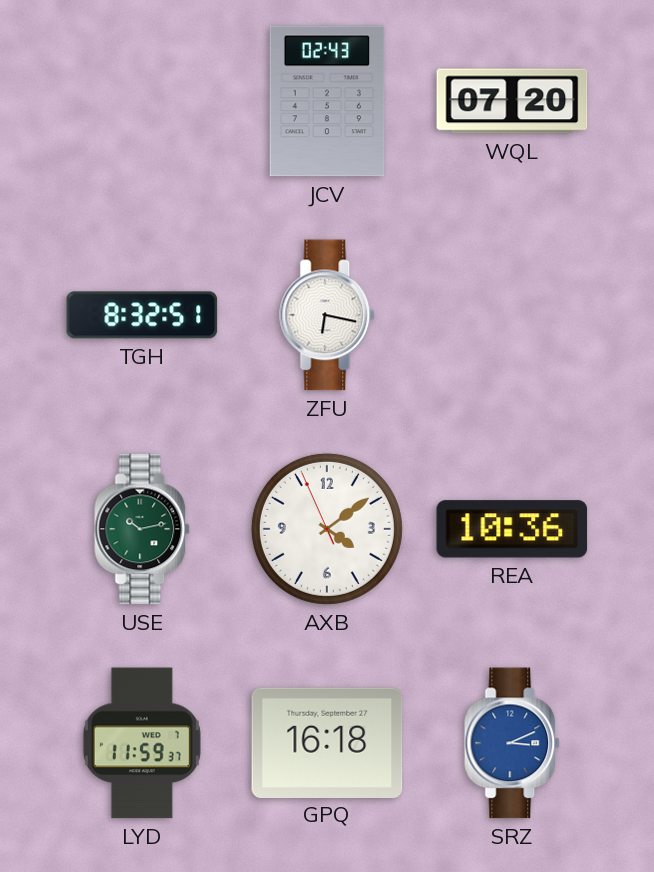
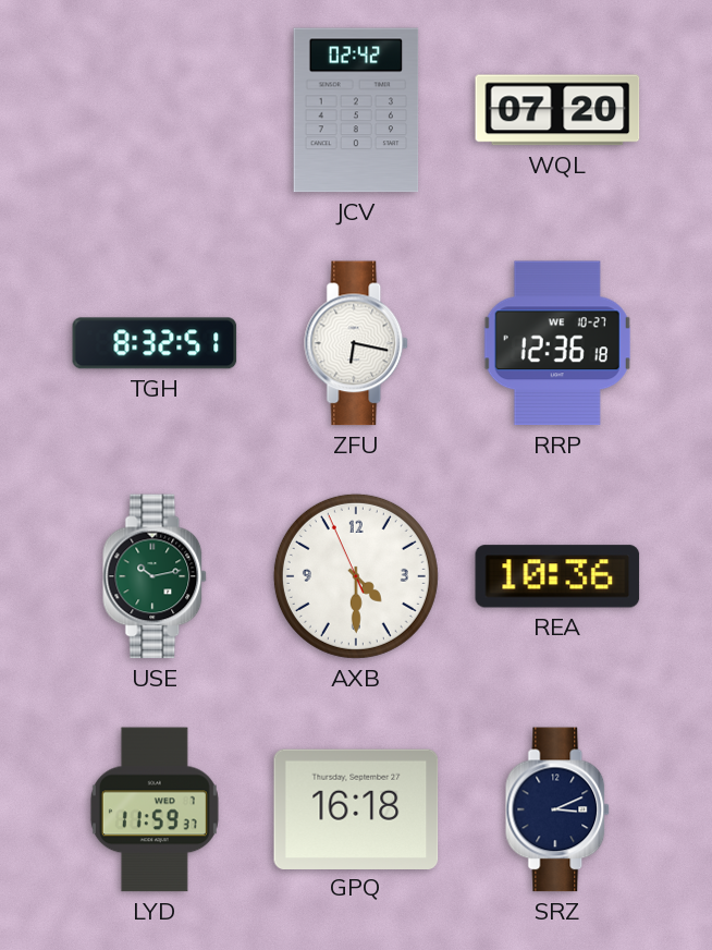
JCV: 02:43 -> 02:42
RRP: none -> 12:36
AXB: 4:08 -> 4:29
SRZ dial: blue -> navy
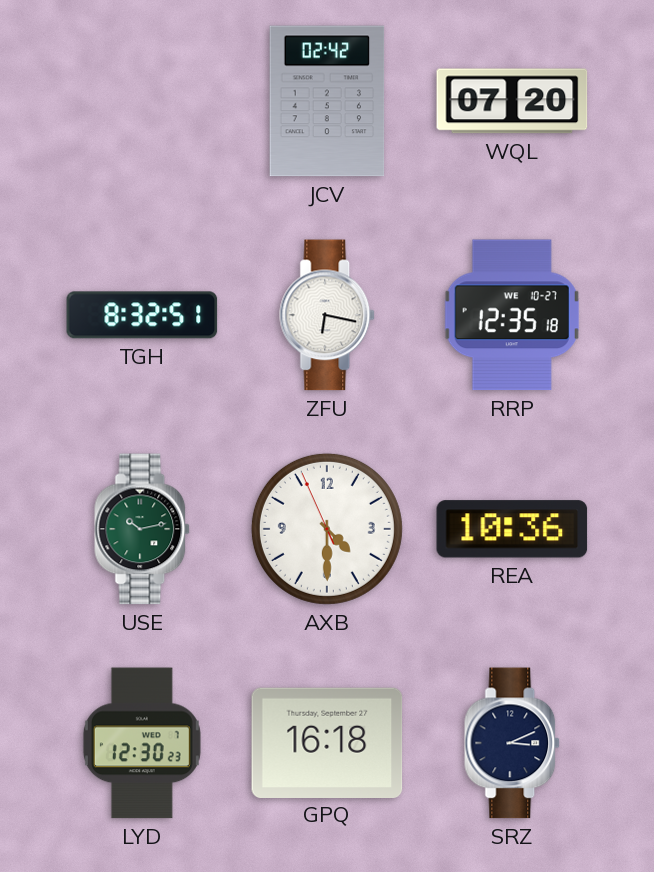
RRP: 12:36 -> 12:35
LYD: 11:59 -> 12:30
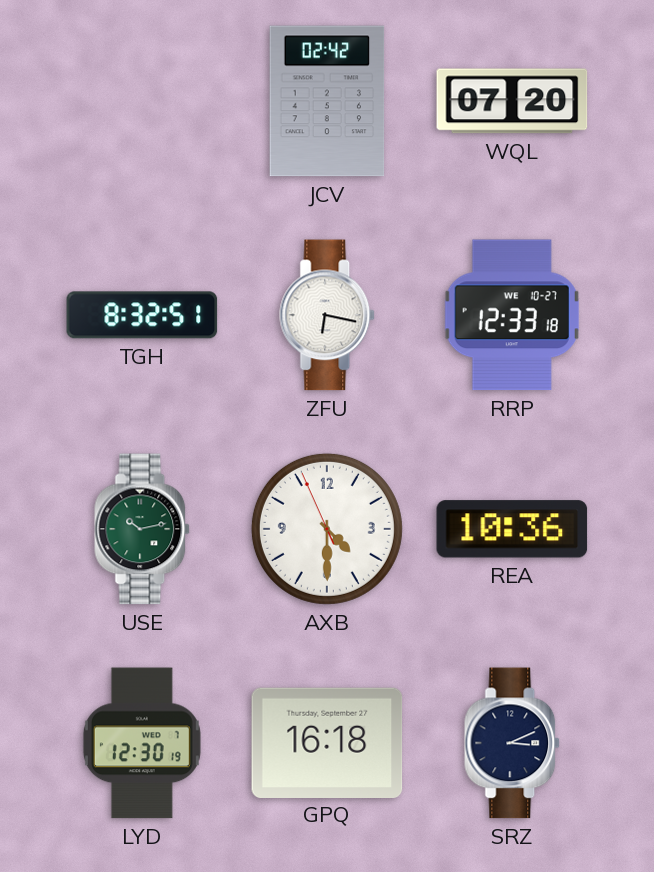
RRP: 12:35 -> 12:33
LYD: 12:30:23 -> 12:30:19
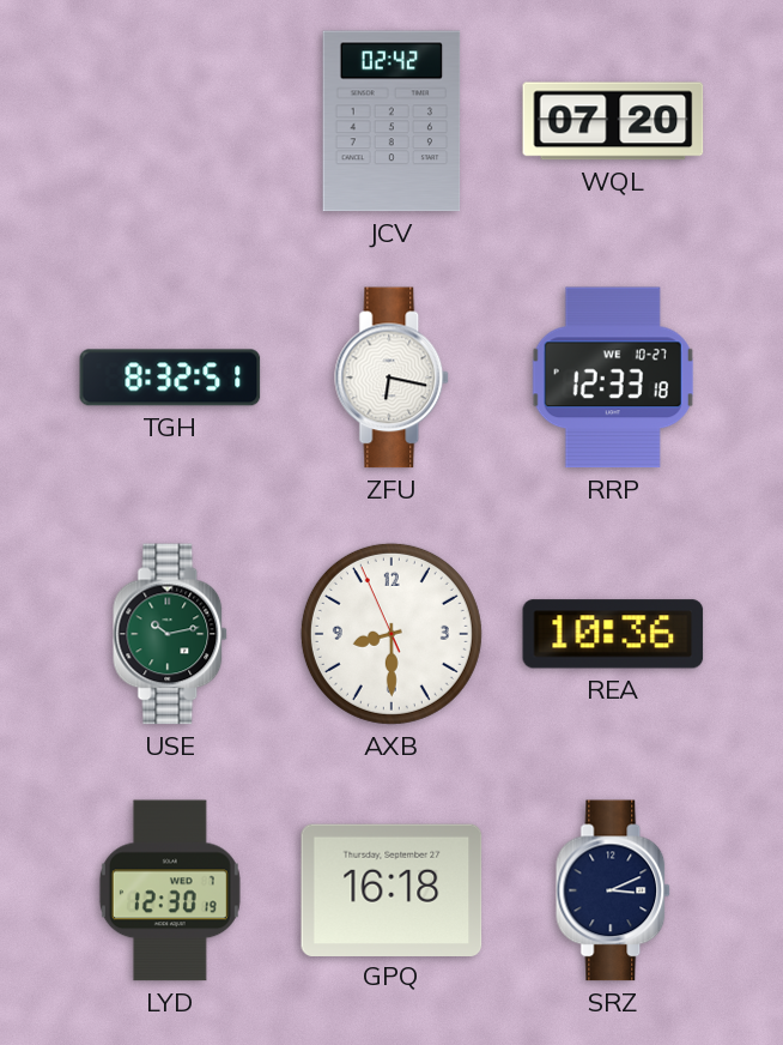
AXB: 4:29 -> 8:29
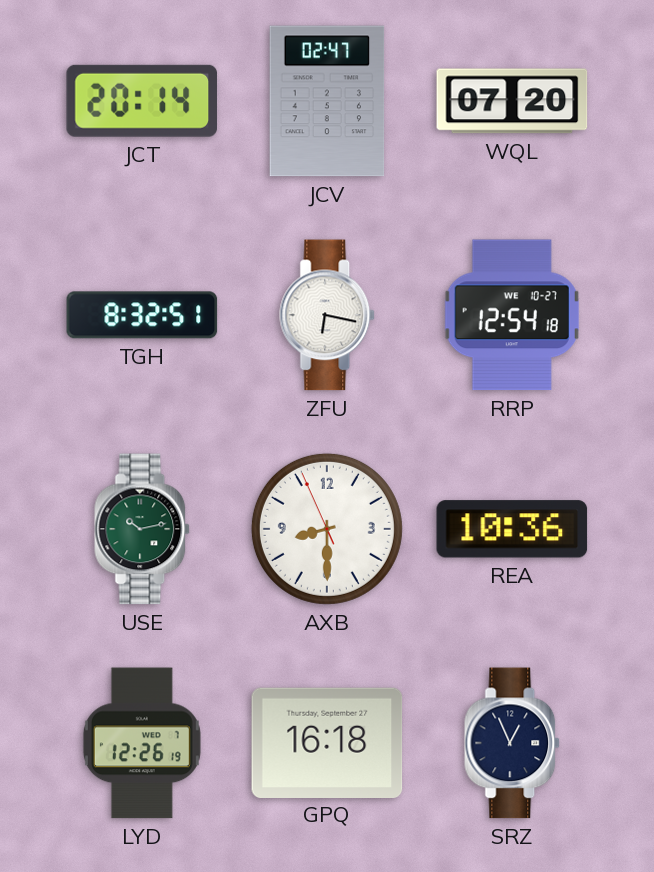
JCT: none -> 20:14
JCV: 02:42 -> 02:47
RRP: 12:33 -> 12:54
LYD: 12:30 -> 12:26
SRZ: 3:11 -> 12:56
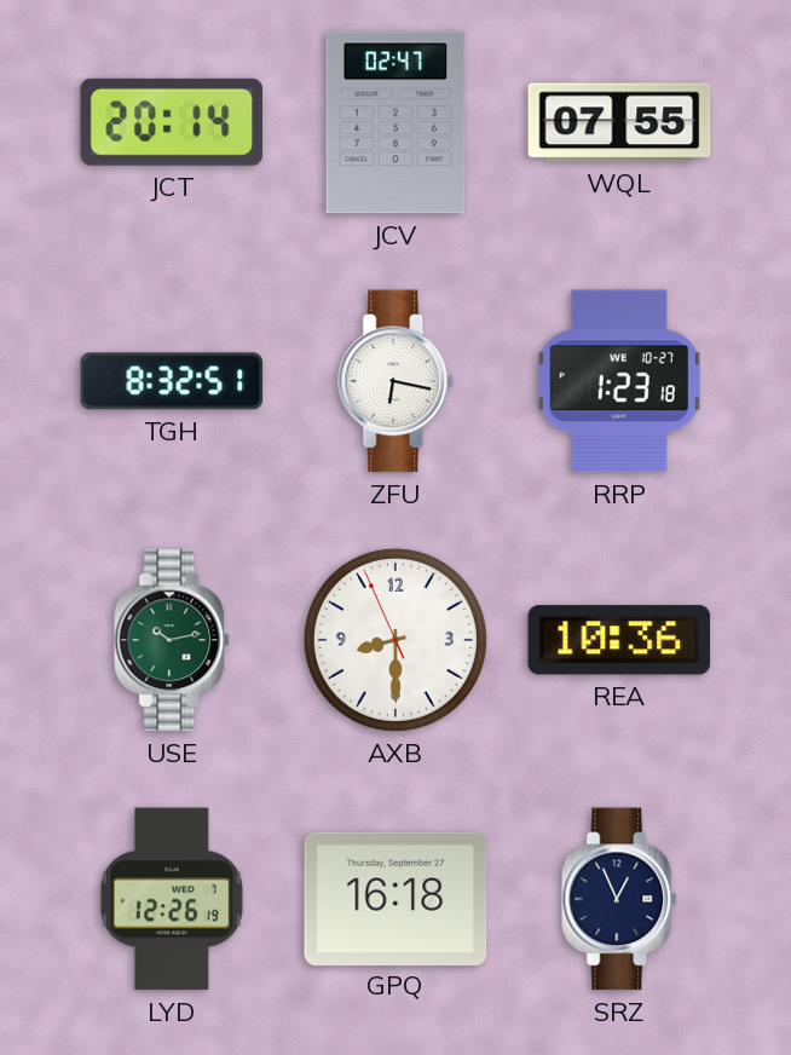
WQL: 07:20 -> 07:55
RRP: 12:54 -> 1:23
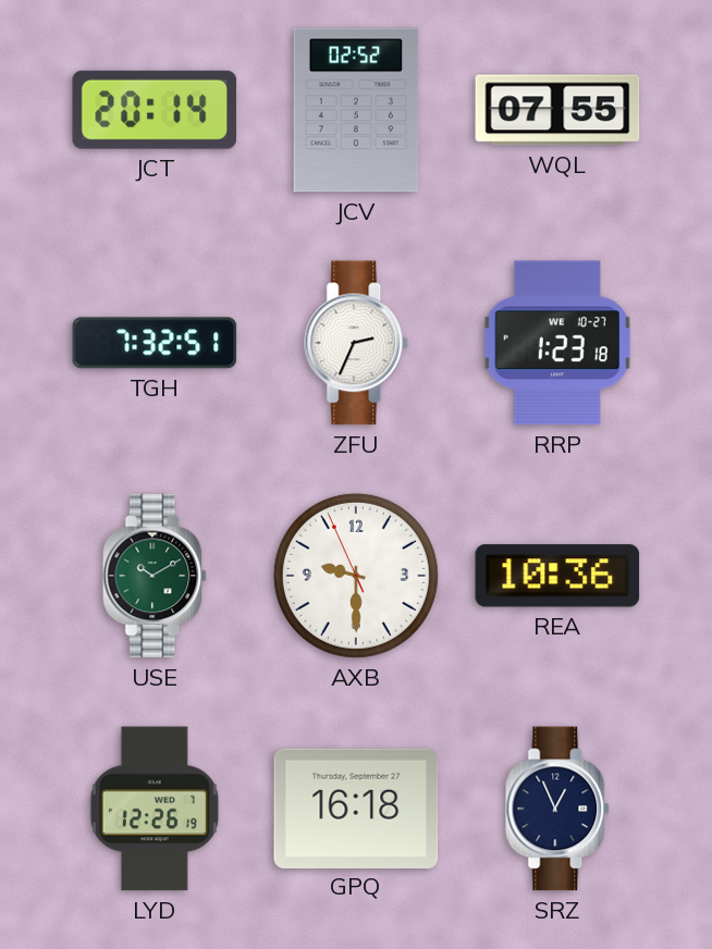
JCV: 02:47 -> 02:52
TGH: 8:32 -> 7:32
ZFU: 6:17 -> 2:34
USE: 10:13 -> 10:10
AXB: 8:29 -> 9:29
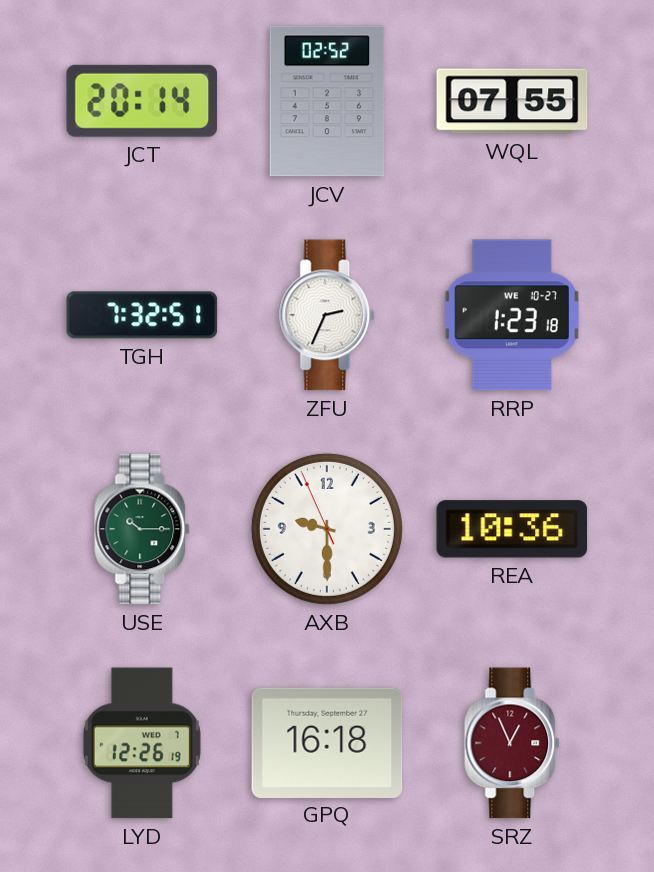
USE: 10:10 -> 10:15
SRZ dial: navy -> burgundy
